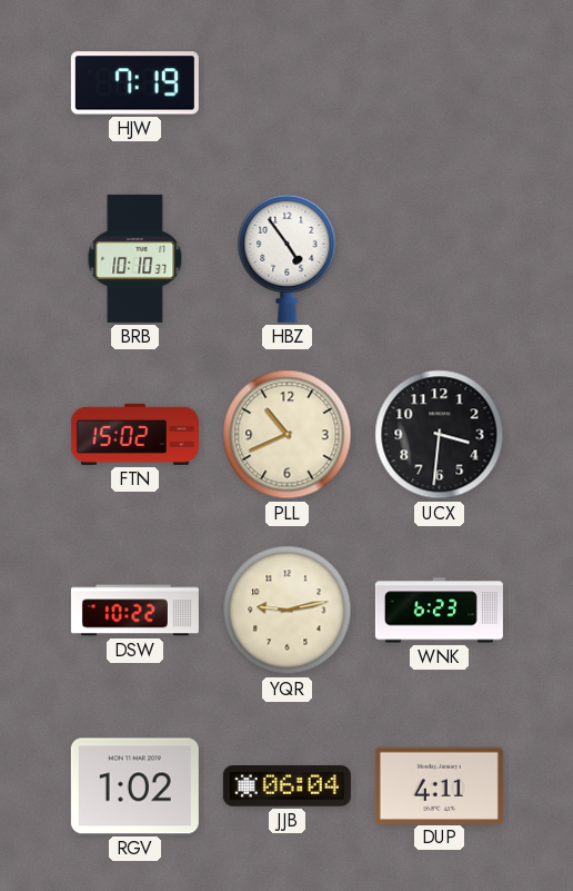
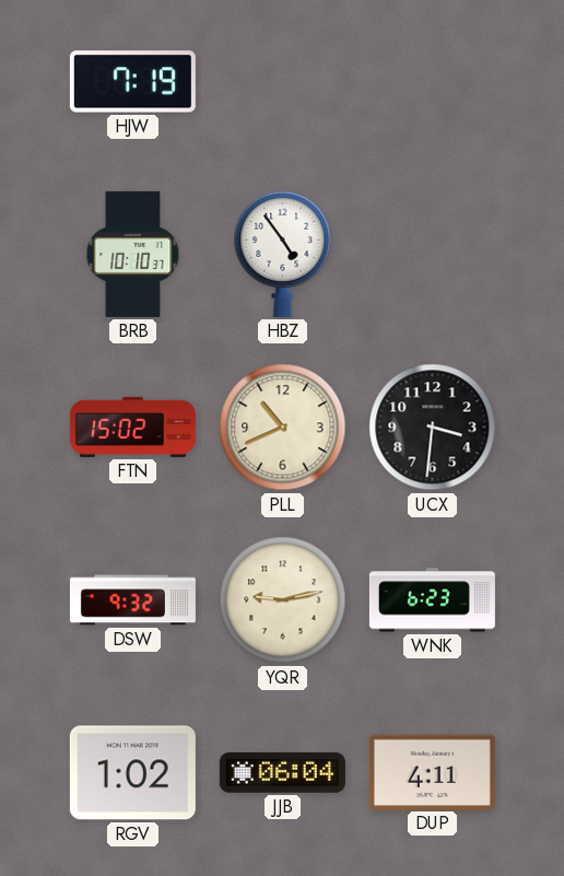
DSW: 10:22 -> 9:32
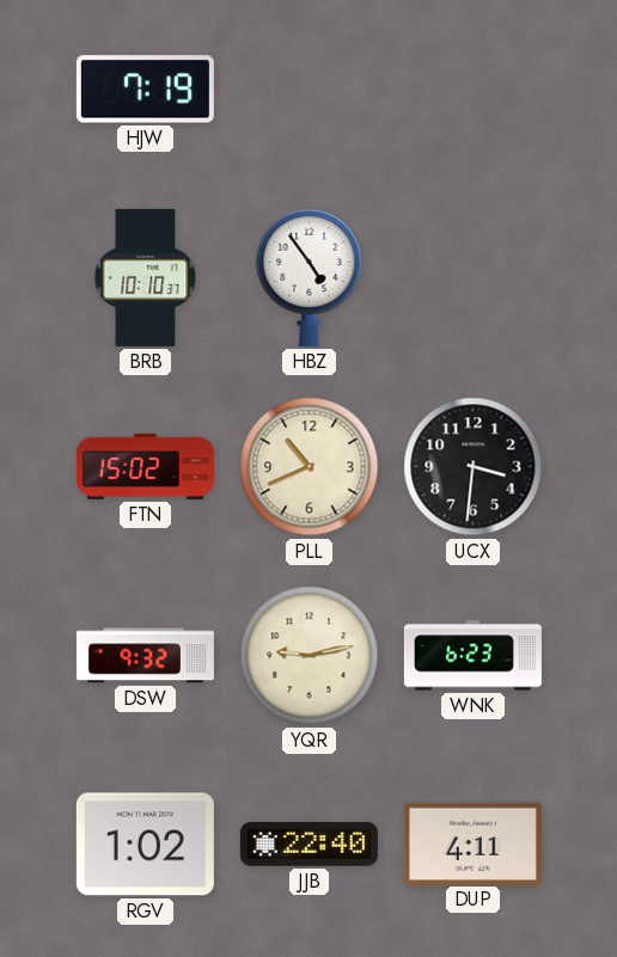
JJB: 06:04 -> 22:40
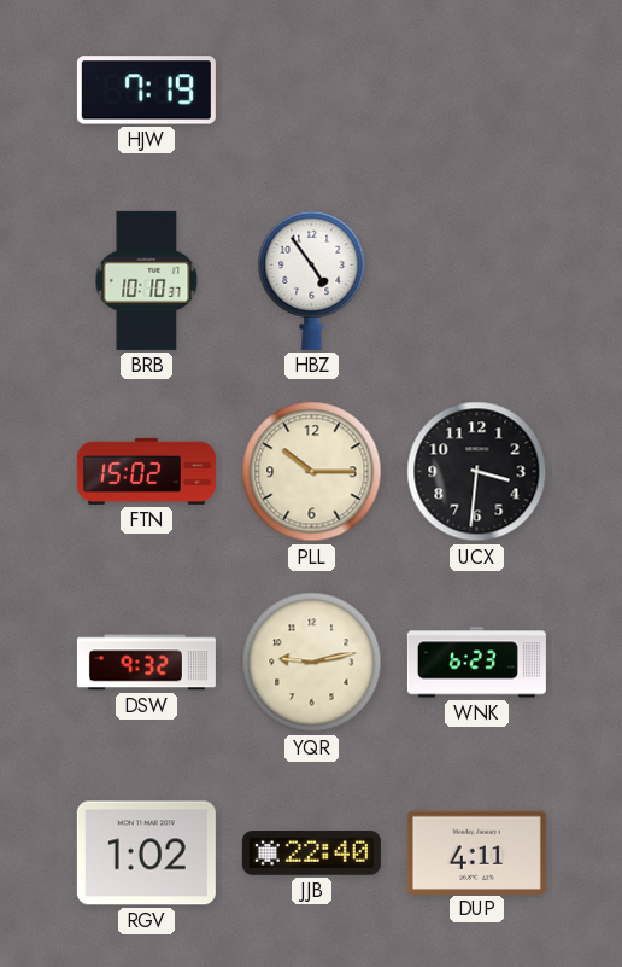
PLL: 10:41 -> 10:15
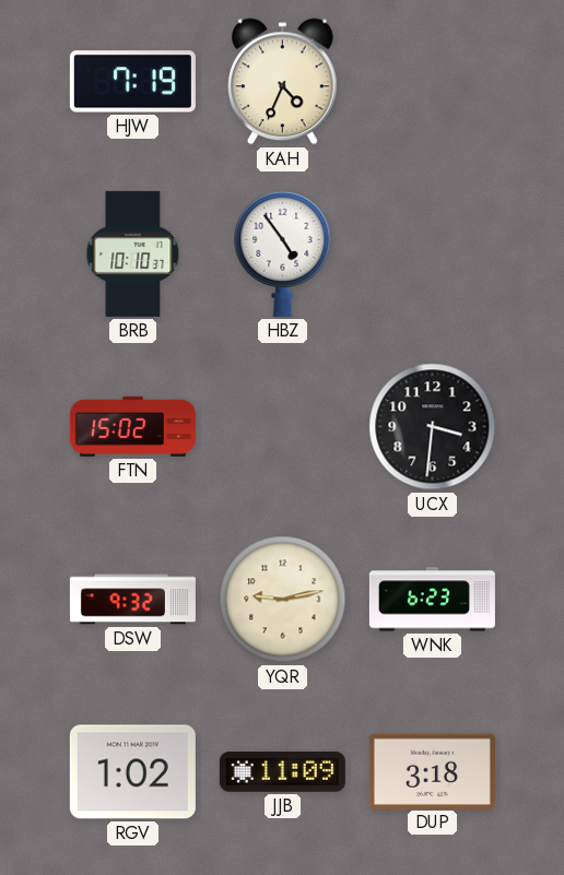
KAH: none -> 4:34
PLL: 10:15 -> none
JJB: 22:40 -> 11:09
DUP: 4:11 -> 3:18
